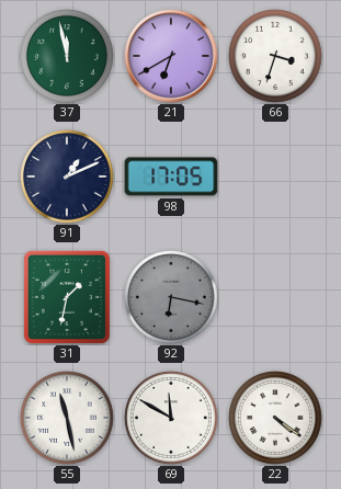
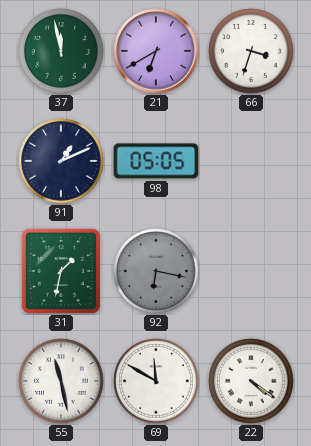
98: 17:05 -> 05:05
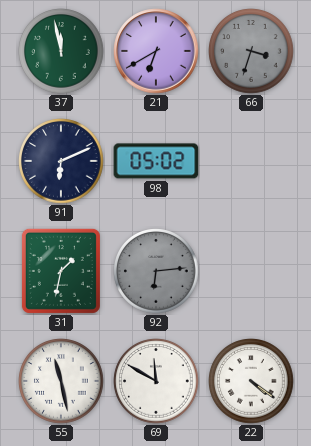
66 dial: white -> grey
91: 1:11 -> 6:11
98: 05:05 -> 05:02
92: 6:17 -> 6:14
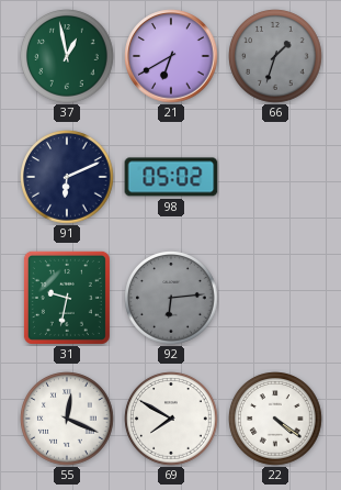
37: 11:58 -> 12:58
66: 3:33 -> 1:33
31: 1:32 -> 9:32
55: 11:28 -> 12:19
69: 11:50 -> 7:50
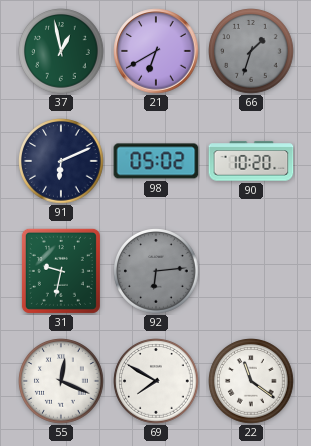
90: none -> 10:20
22: 4:21 -> 11:21
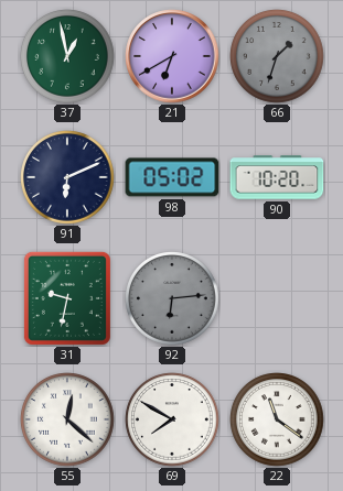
55: 12:19 -> 12:22
